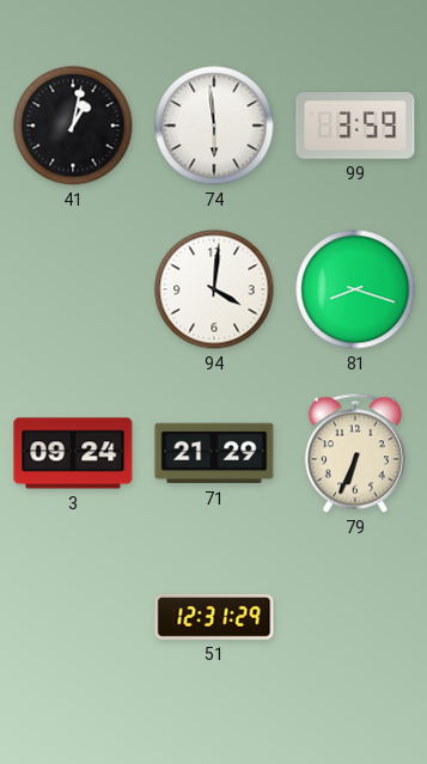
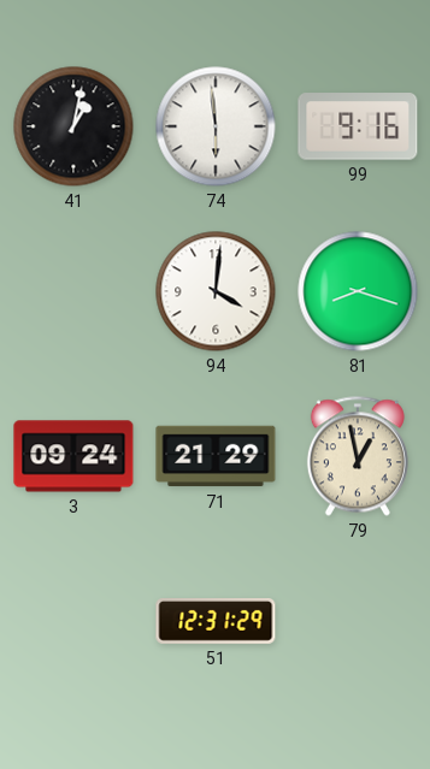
99: 3:59 -> 9:16
79: 6:34 -> 12:58
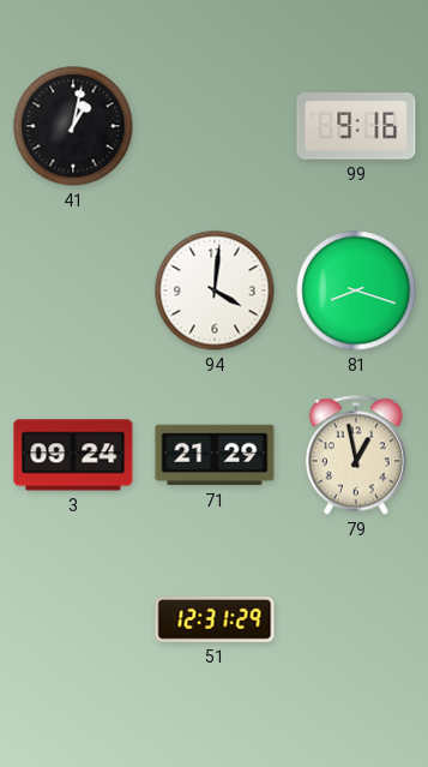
74: 5:59 -> none
